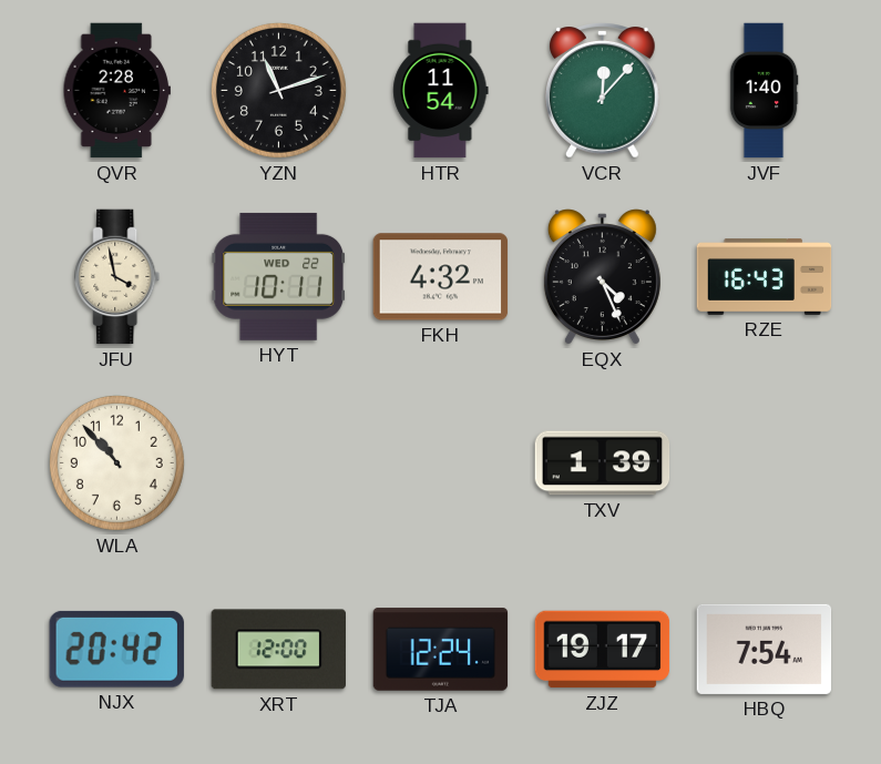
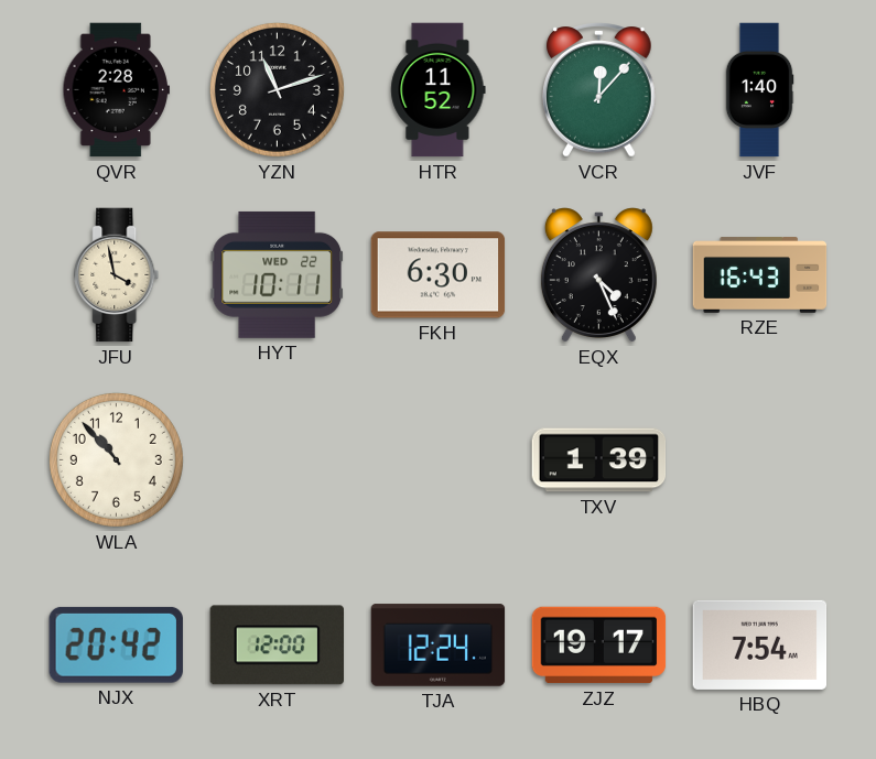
HTR: 11:54 -> 11:52
FKH: 4:32 -> 6:30
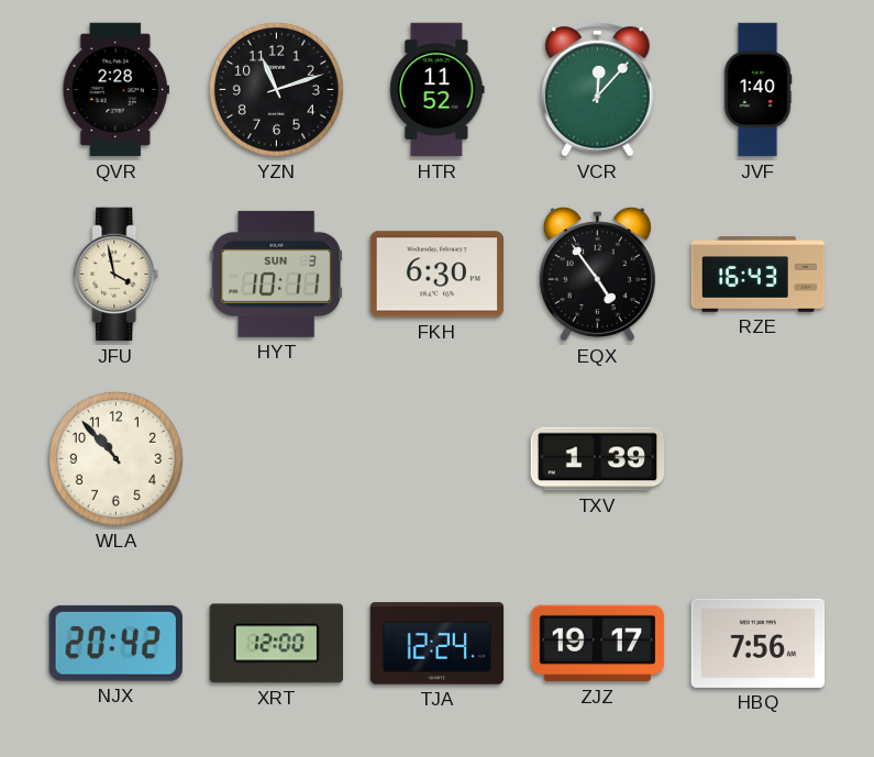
HYT date: WED 22 -> SUN 3
EQX: 4:26 -> 4:54
HBQ: 7:54 -> 7:56
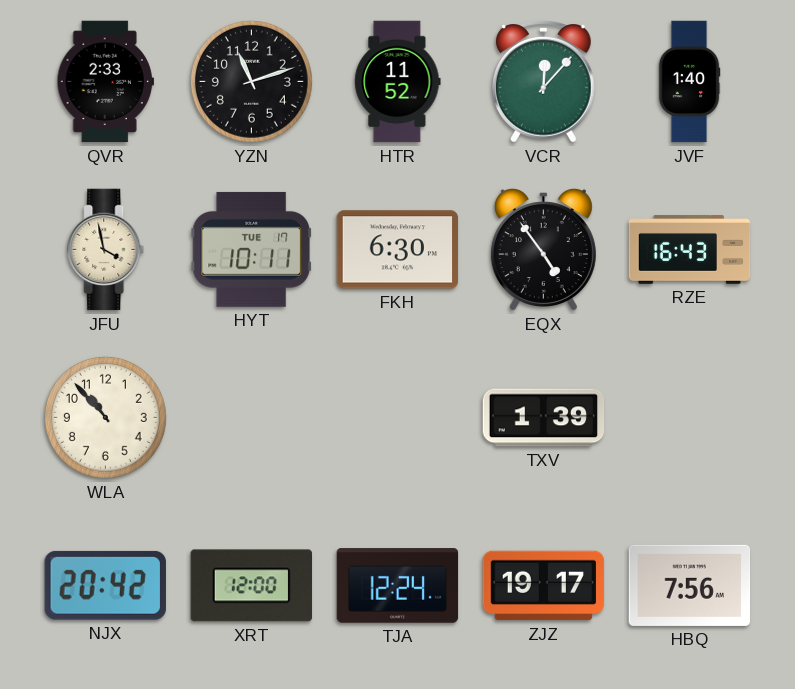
QVR: 2:28 -> 2:33
HYT date: SUN 3 -> TUE 17
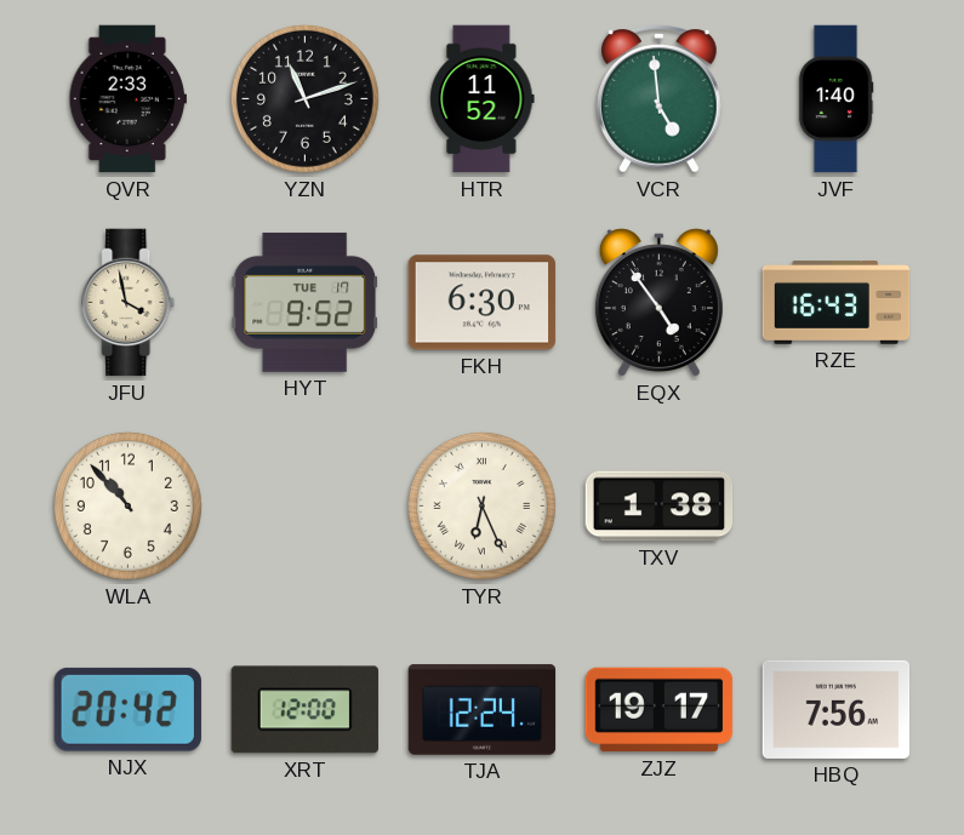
VCR: 12:07 -> 4:59
HYT: 10:11 -> 9:52
TYR: none -> 6:26
TXV: 1:39 -> 1:38
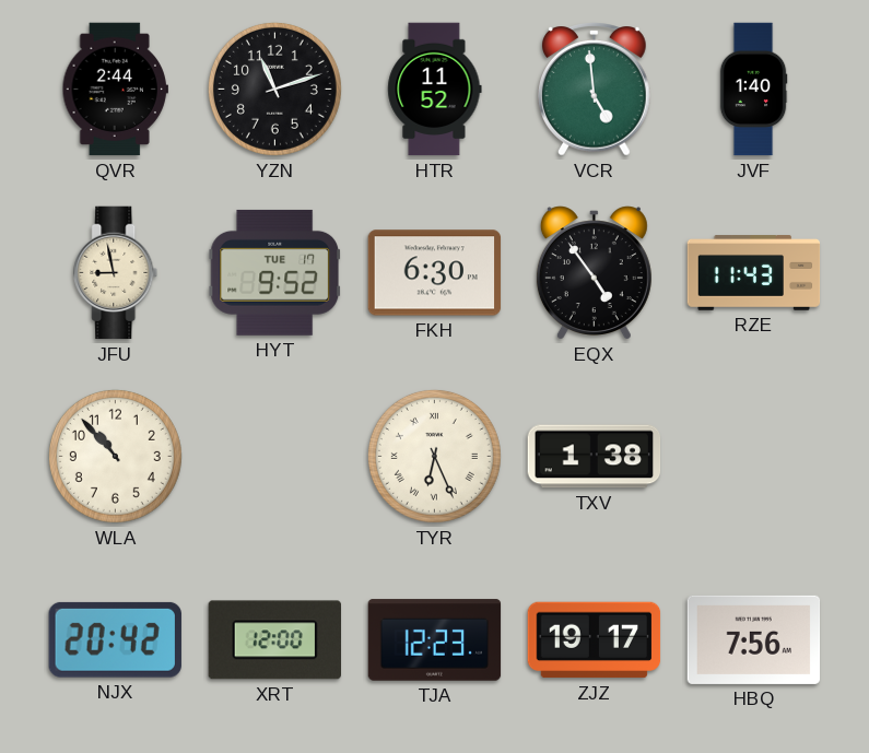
QVR: 2:33 -> 2:44
JFU: 3:58 -> 8:58
RZE: 16:43 -> 11:43
TJA: 12:24 -> 12:23
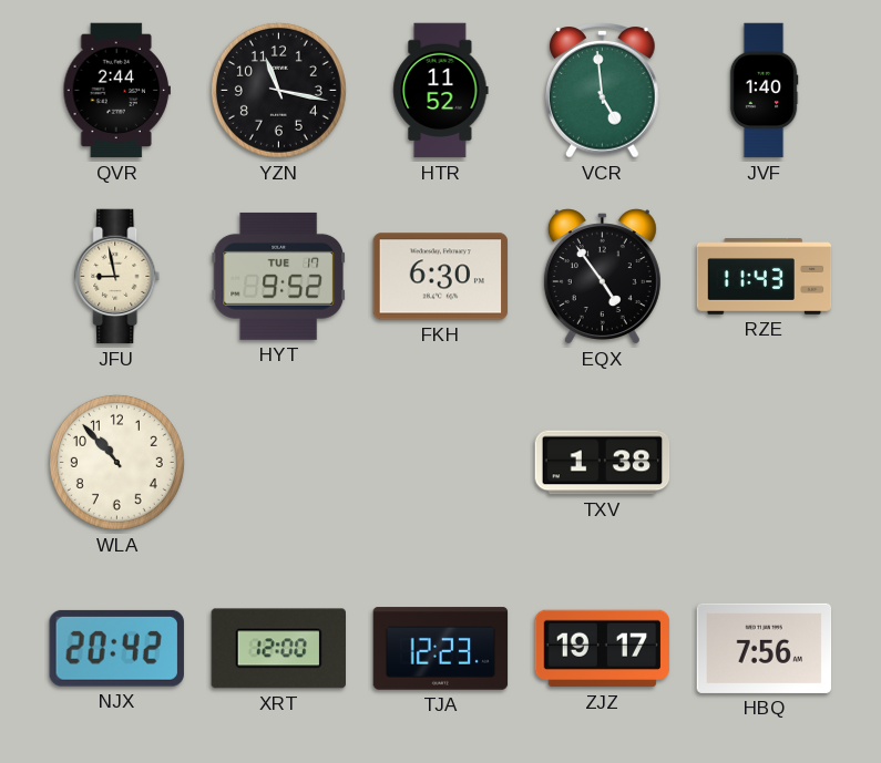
YZN: 11:12 -> 11:17
TYR: 6:26 -> none
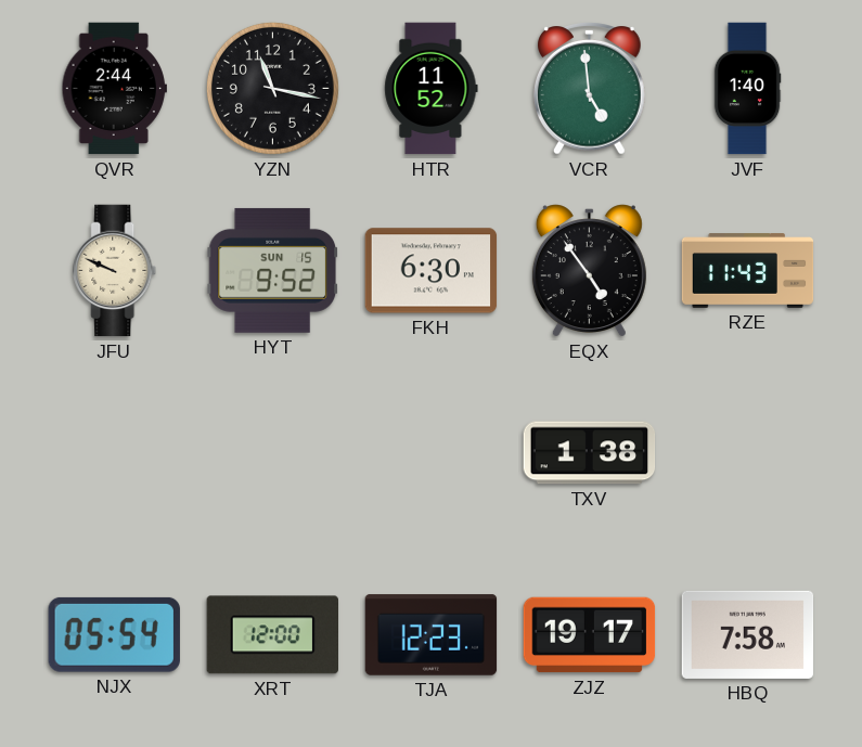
JFU: 8:58 -> 9:49
HYT date: TUE 17 -> SUN 15
WLA: 10:53 -> none
NJX: 20:42 -> 05:54
HBQ: 7:56 -> 7:58
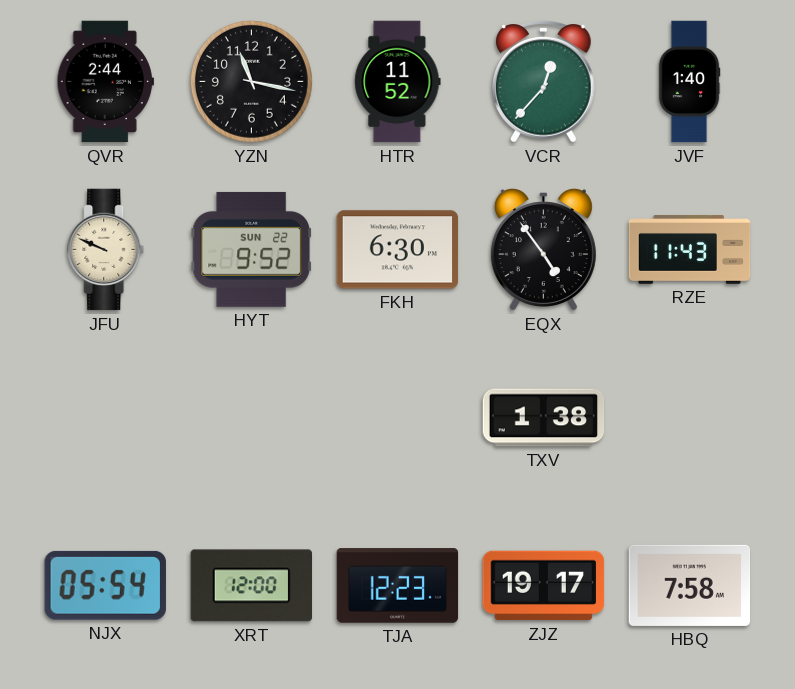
VCR: 4:59 -> 12:37
HYT date: SUN 15 -> SUN 22
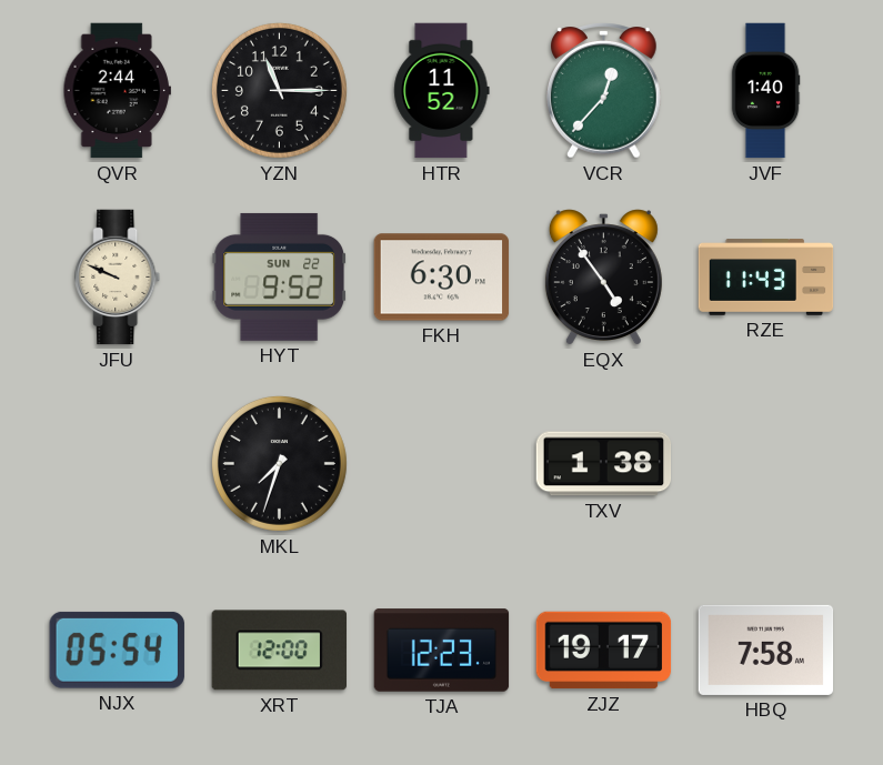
YZN: 11:17 -> 11:15
MKL: none -> 7:33
